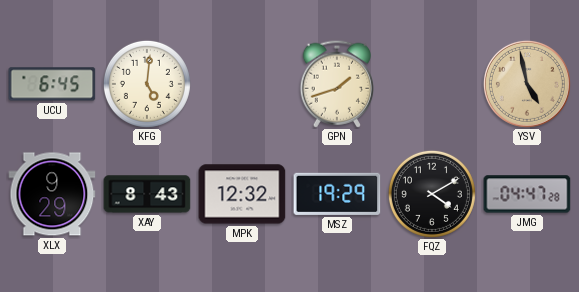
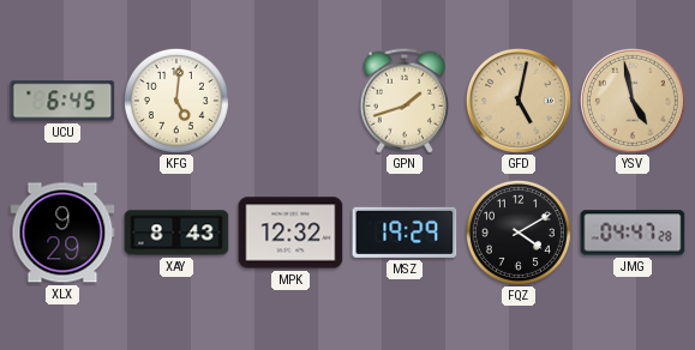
GFD: none -> 5:02
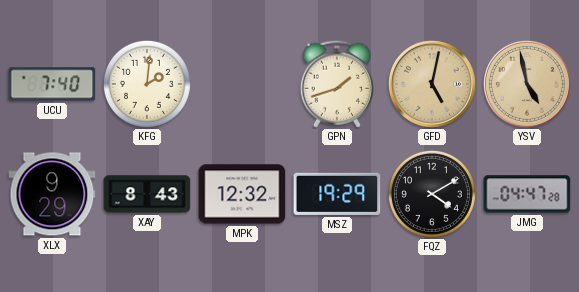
UCU: 6:45 -> 7:40
KFG: 5:01 -> 2:01
